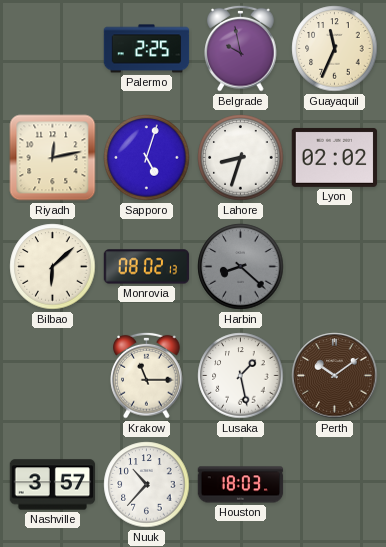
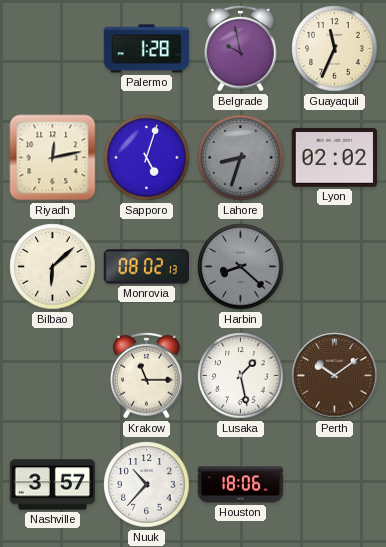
Palermo: 2:25 -> 1:28
Lahore dial: white -> grey
Houston: 18:03 -> 18:06
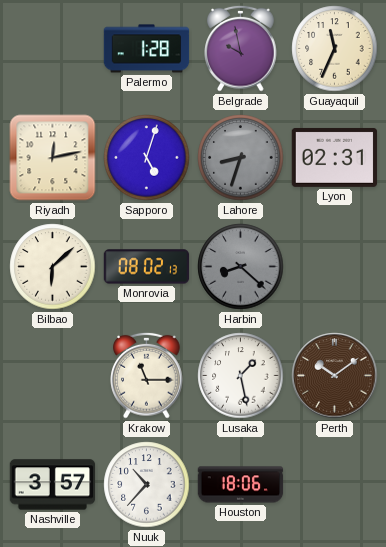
Lyon: 02:02 -> 02:31
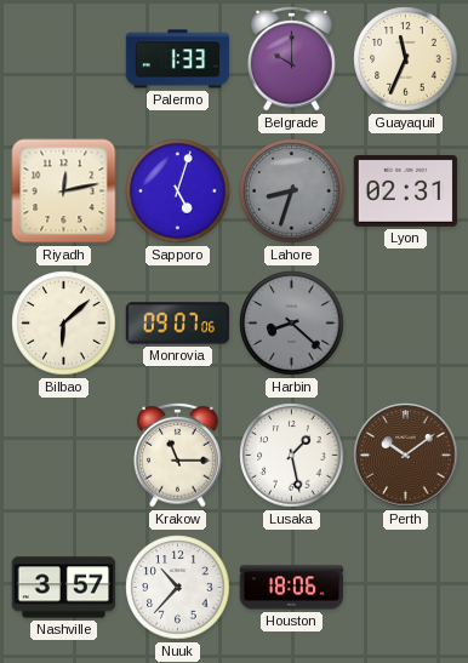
Palermo: 1:28 -> 1:33
Belgrade: 9:58 -> 10:00
Monrovia: 08:02 -> 09:07
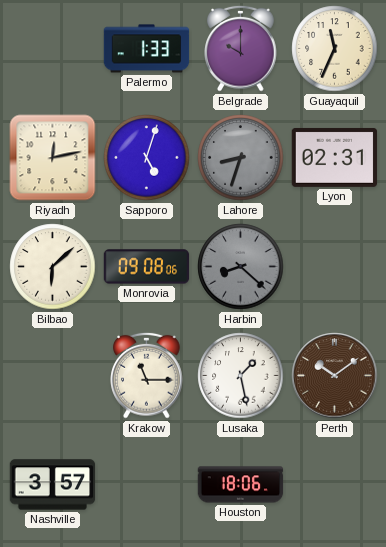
Monrovia: 09:07 -> 09:08
Nuuk: 10:37 -> none
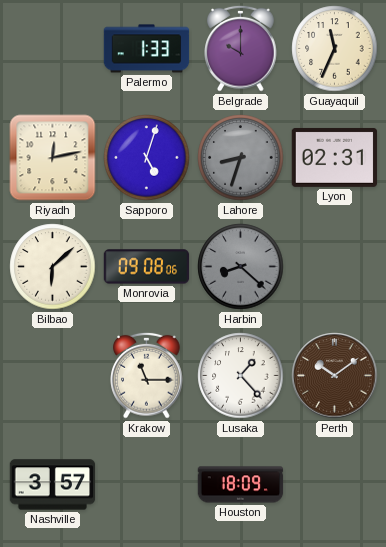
Lusaka: 1:28 -> 1:23
Houston: 18:06 -> 18:09
